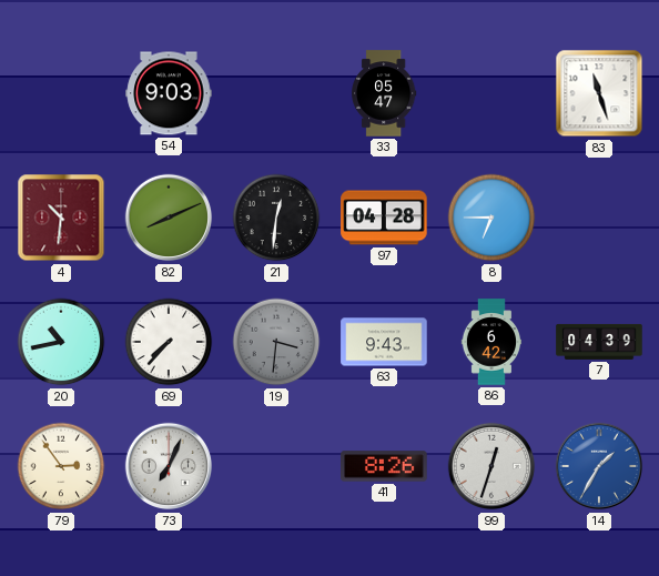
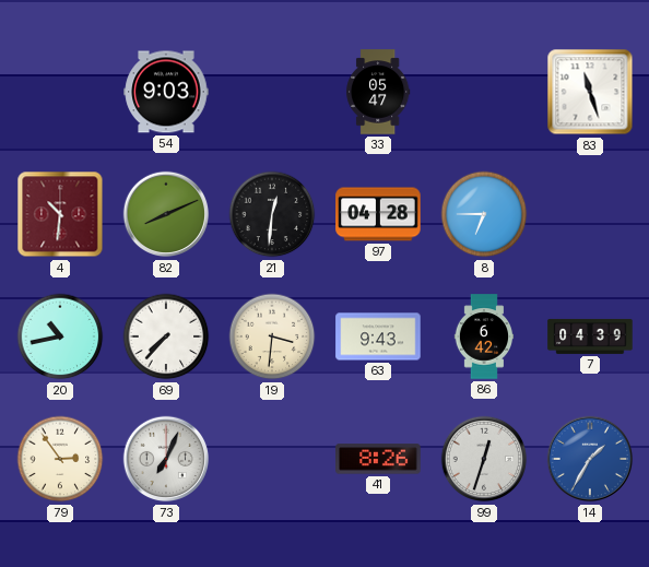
19 dial: grey -> cream
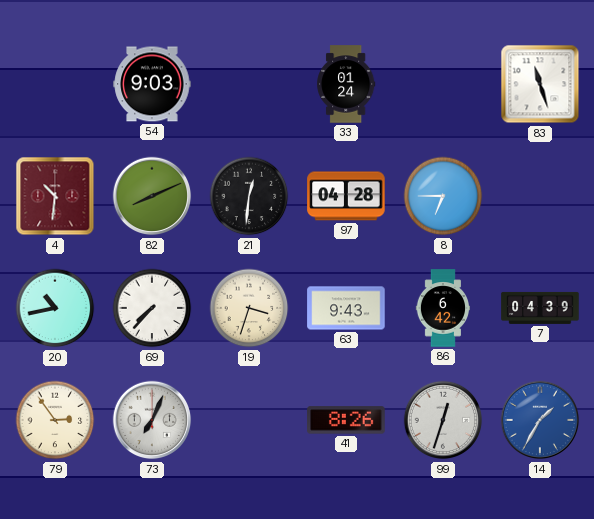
33: 05:47 -> 01:24
19: 3:31 -> 3:33
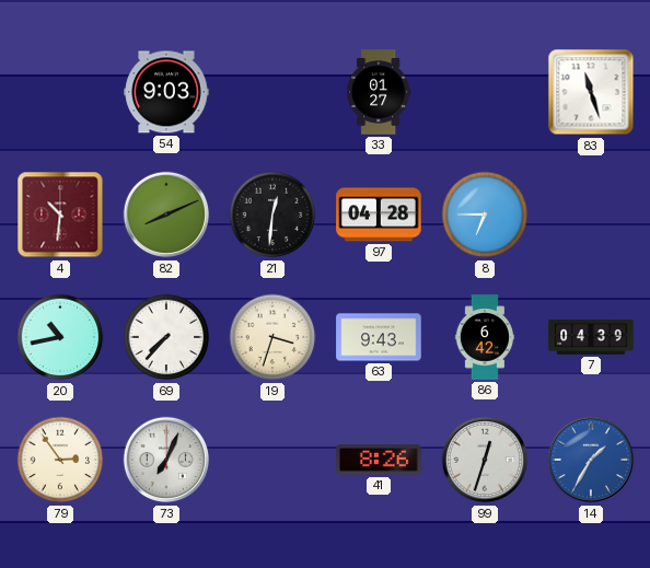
33: 01:24 -> 01:27
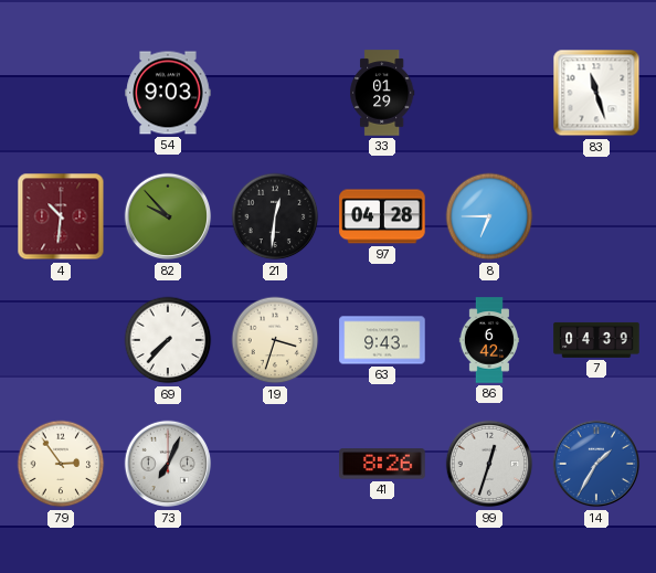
33: 01:27 -> 01:29
82: 8:11 -> 9:53
20: 10:43 -> none
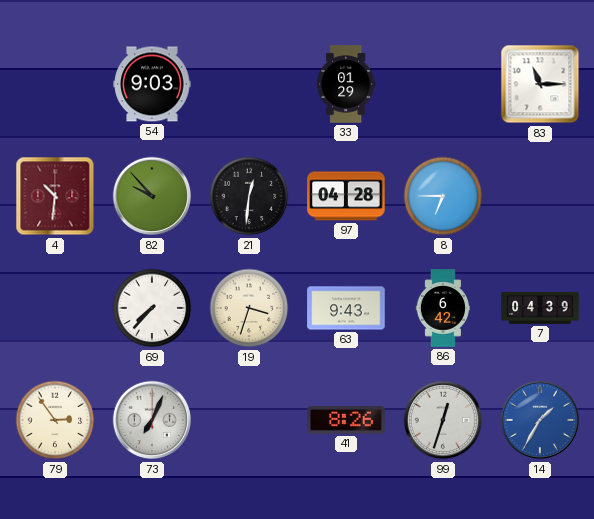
83: 11:27 -> 11:15
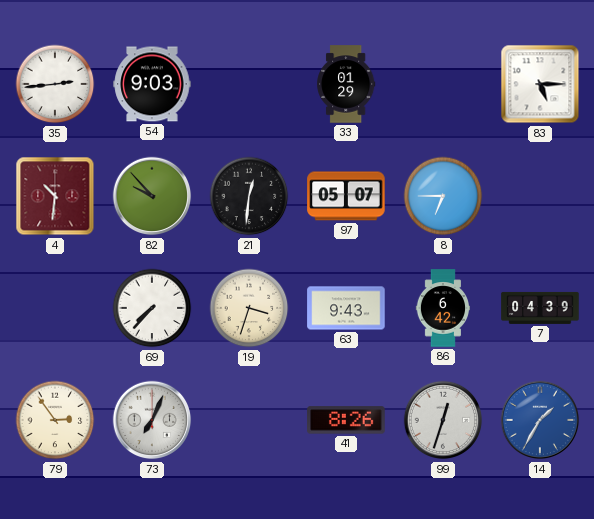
35: none -> 2:44
83: 11:15 -> 5:15
97: 04:28 -> 05:07
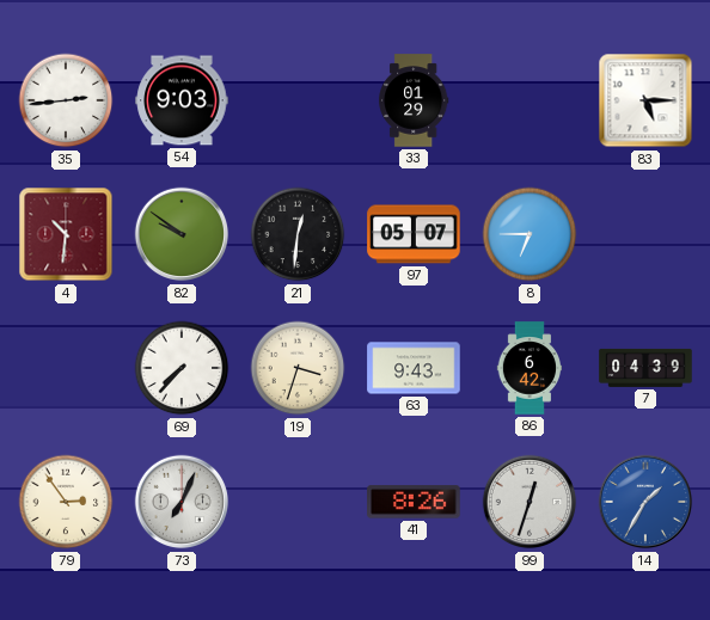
82: 9:53 -> 9:51
